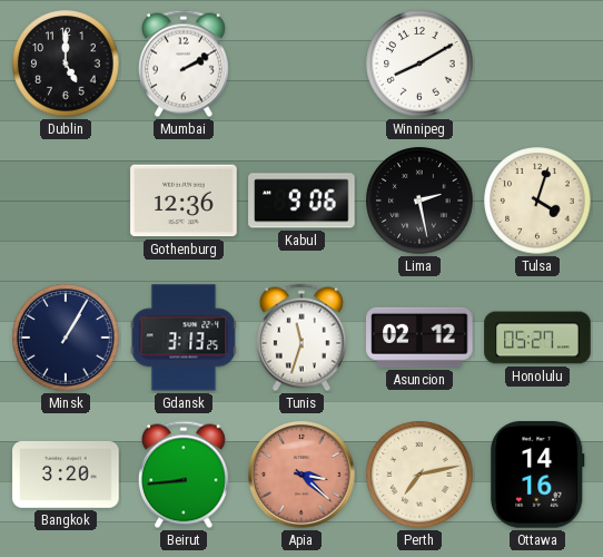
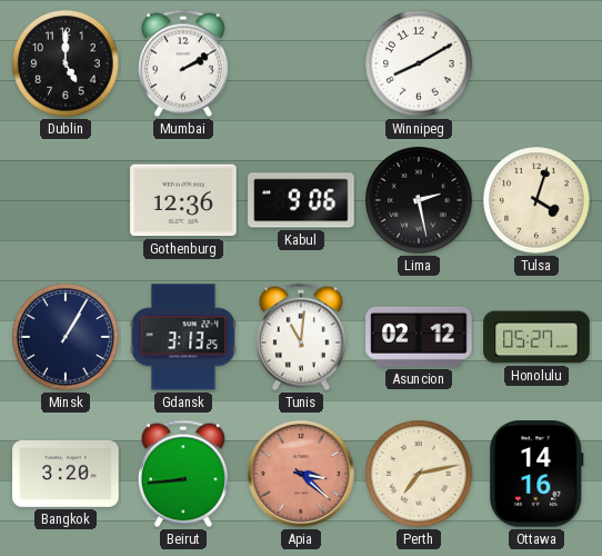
Tunis: 11:33 -> 11:01
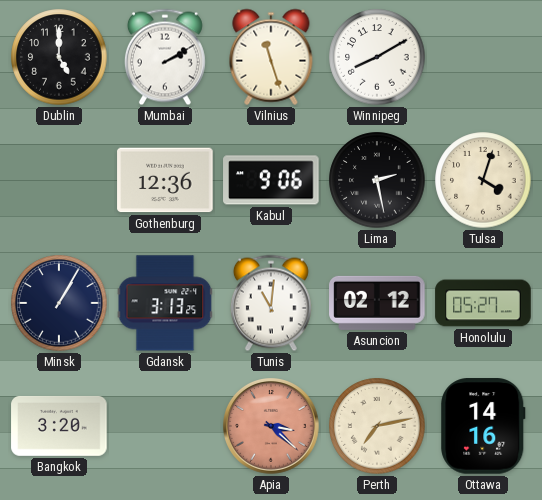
Vilnius: none -> 11:27
Beirut: 8:44 -> none
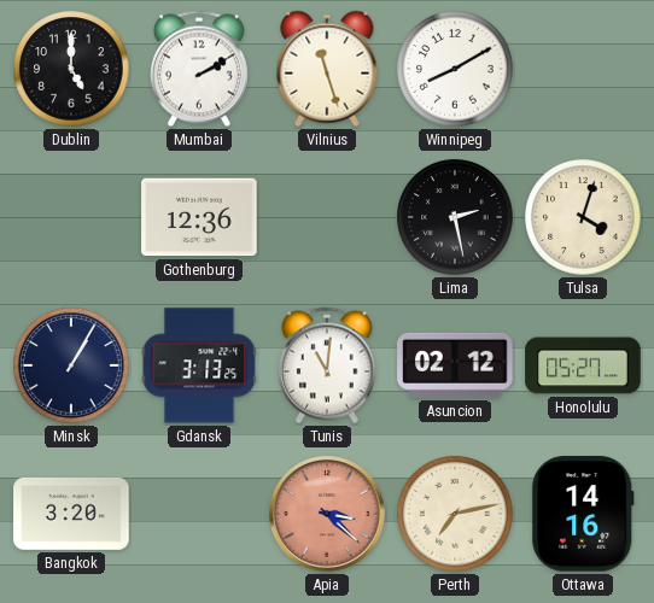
Kabul: 9:06 -> none
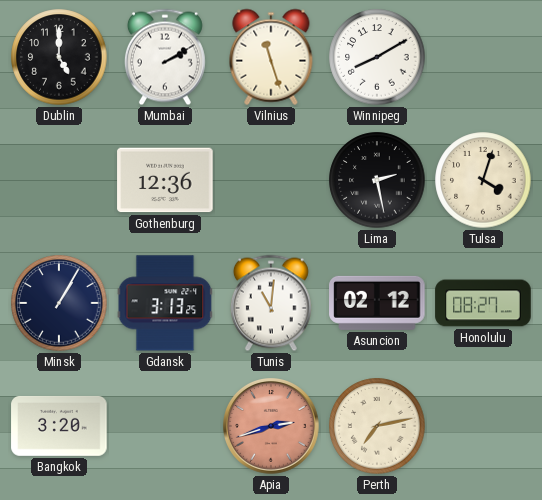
Honolulu: 05:27 -> 08:27
Apia: 3:22 -> 2:42
Ottawa: 14:16 -> none
